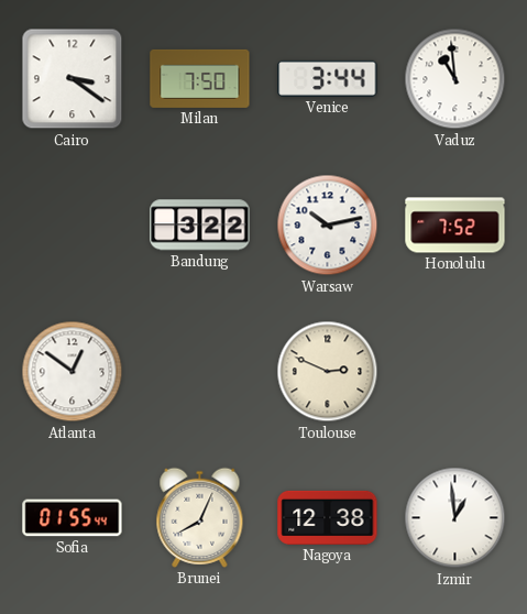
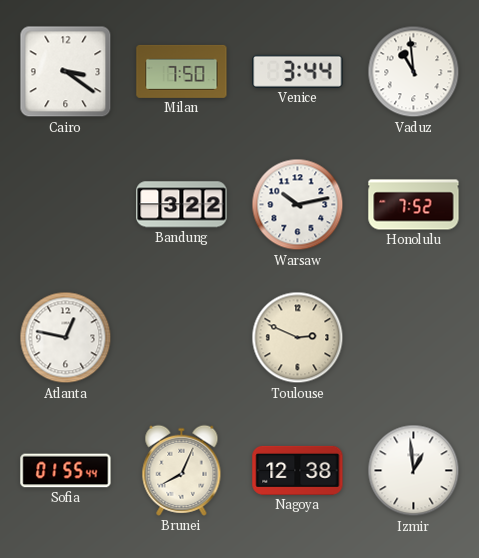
Atlanta: 12:51 -> 12:47
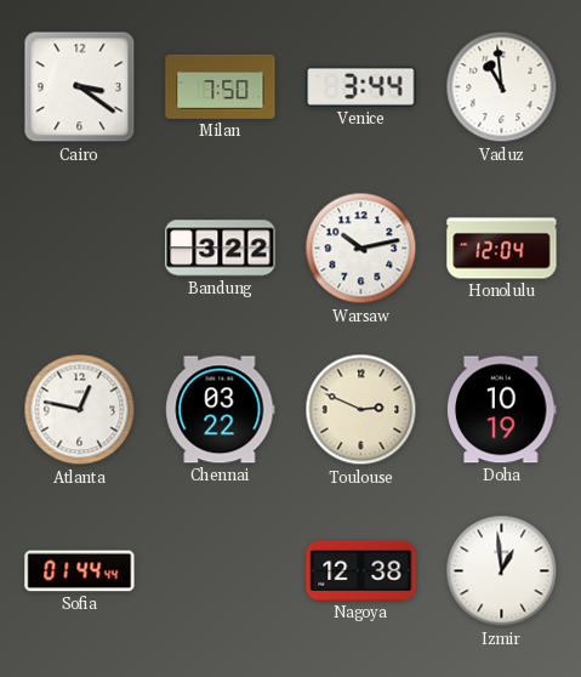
Honolulu: 7:52 -> 12:04
Chennai: none -> 03:22
Doha: none -> 10:19
Sofia: 01:55 -> 01:44
Brunei: 8:04 -> none
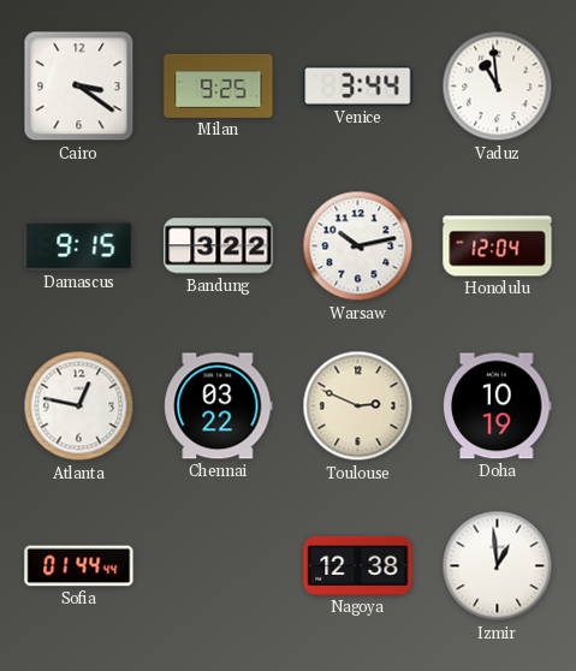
Milan: 7:50 -> 9:25
Damascus: none -> 9:15
